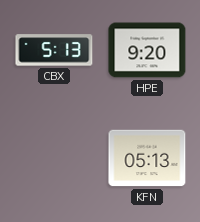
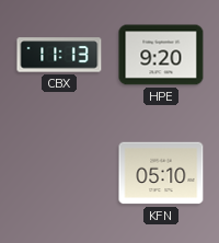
CBX: 5:13 -> 11:13
KFN: 05:13 -> 05:10
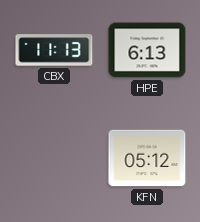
HPE: 9:20 -> 6:13
KFN: 05:10 -> 05:12
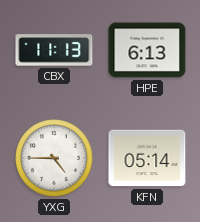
YXG: none -> 4:45
KFN: 05:12 -> 05:14
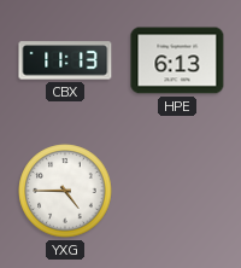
KFN: 05:14 -> none
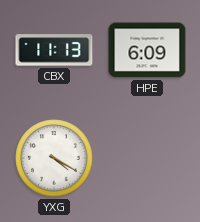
HPE: 6:13 -> 6:09
YXG: 4:45 -> 4:20
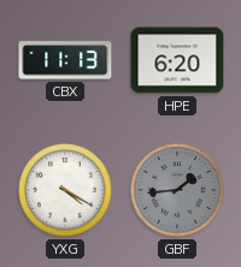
HPE: 6:09 -> 6:20
GBF: none -> 1:44
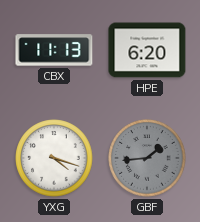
YXG: 4:20 -> 4:18
